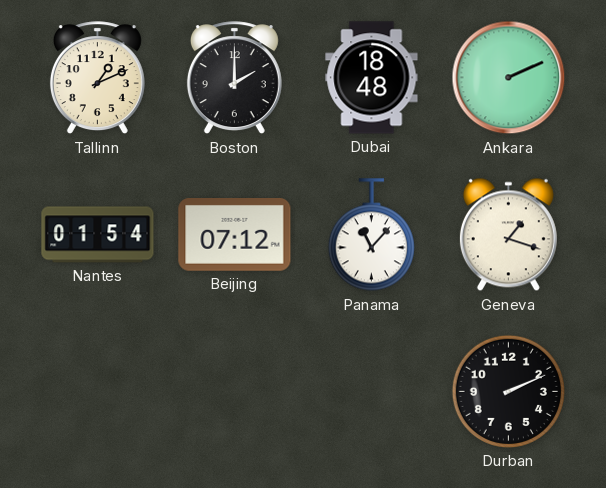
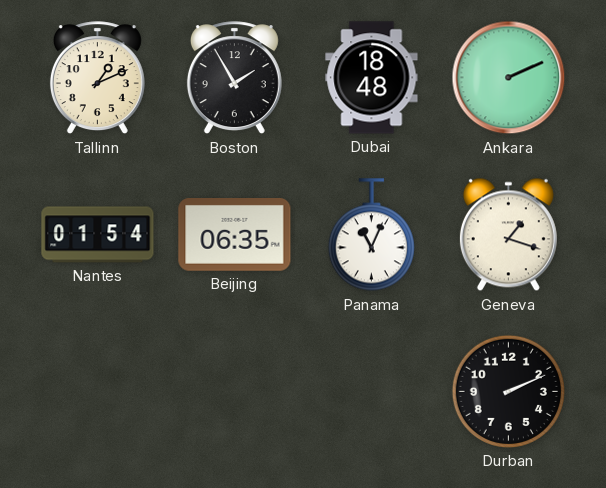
Boston: 2:00 -> 1:55
Beijing: 07:12 -> 06:35
Panama: 11:07 -> 11:04
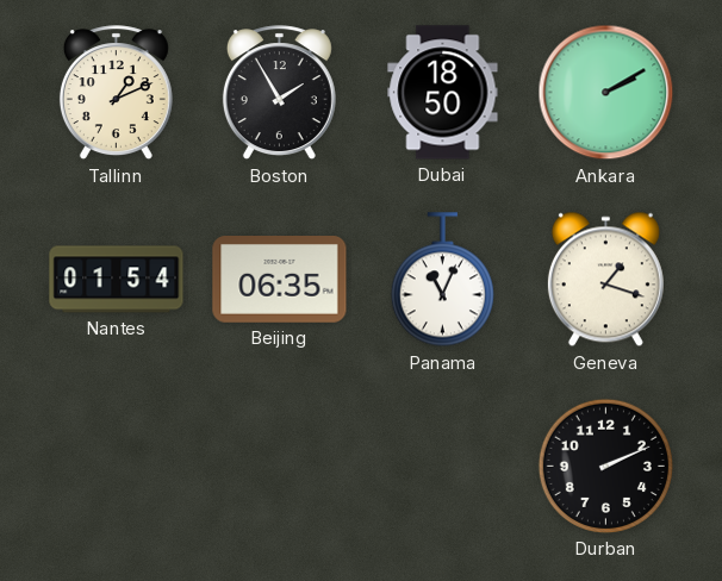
Dubai: 18:48 -> 18:50
Ankara: 2:11 -> 2:10
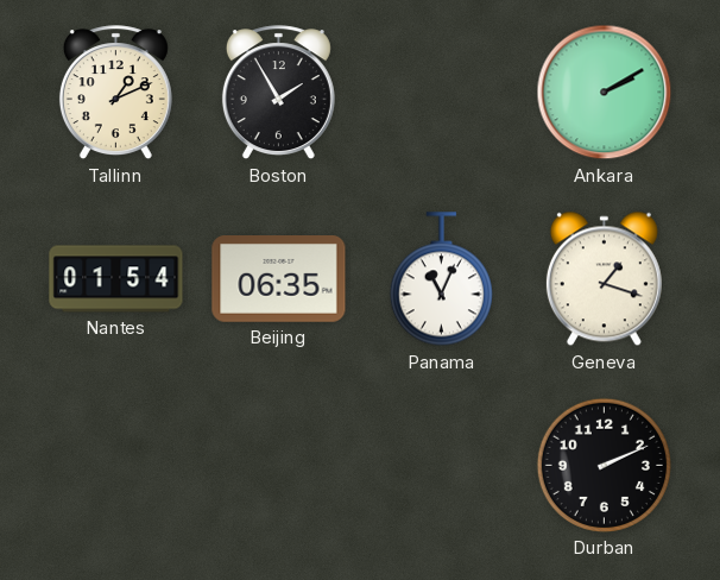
Dubai: 18:50 -> none
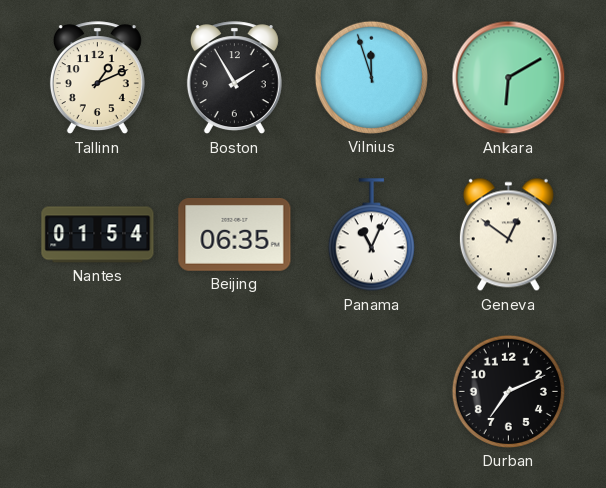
Vilnius: none -> 11:57
Ankara: 2:10 -> 6:10
Geneva: 1:18 -> 12:51
Durban: 2:11 -> 7:11
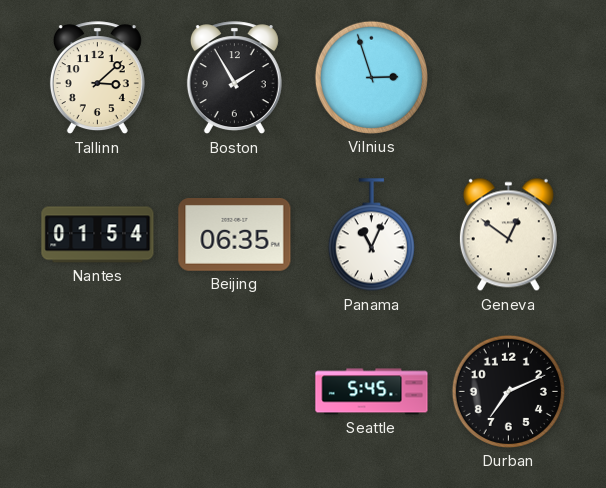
Tallinn: 1:11 -> 3:08
Vilnius: 11:57 -> 2:57
Ankara: 6:10 -> none
Seattle: none -> 5:45
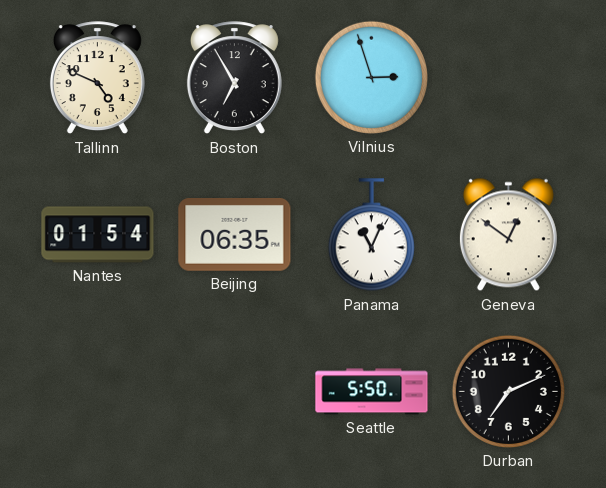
Tallinn: 3:08 -> 4:49
Boston: 1:55 -> 6:55
Seattle: 5:45 -> 5:50
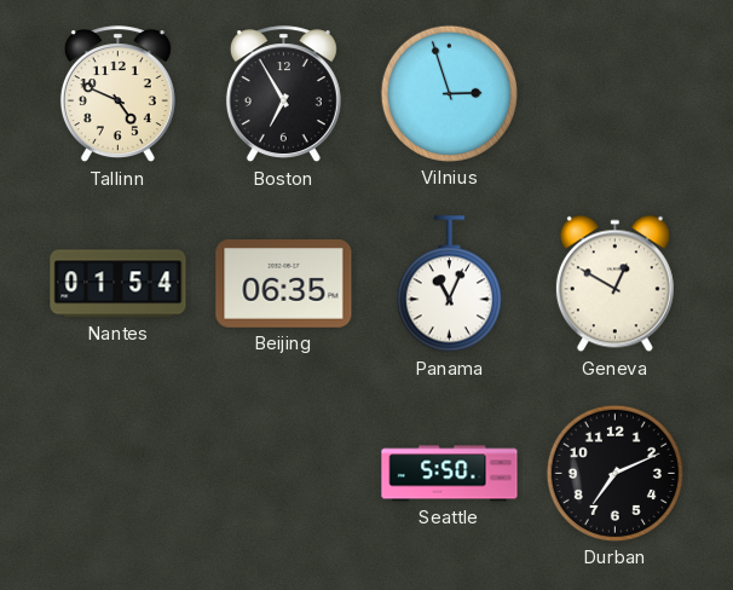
Geneva: 12:51 -> 12:50
